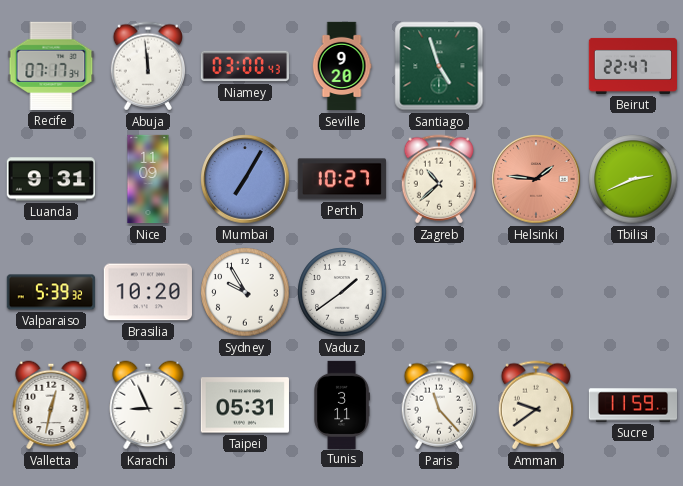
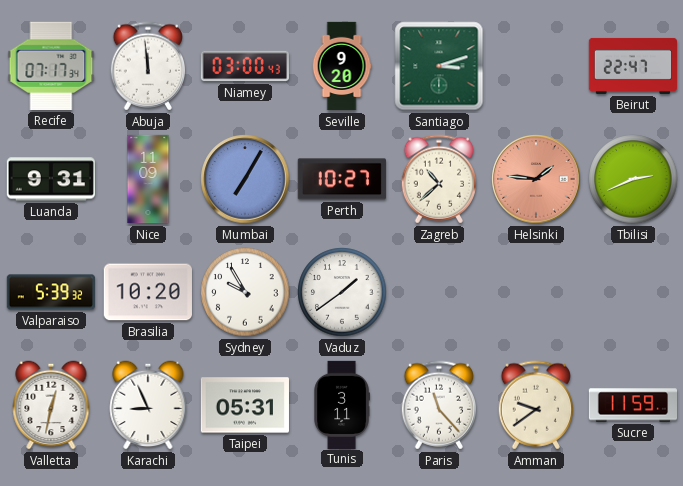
Santiago: 4:57 -> 3:12
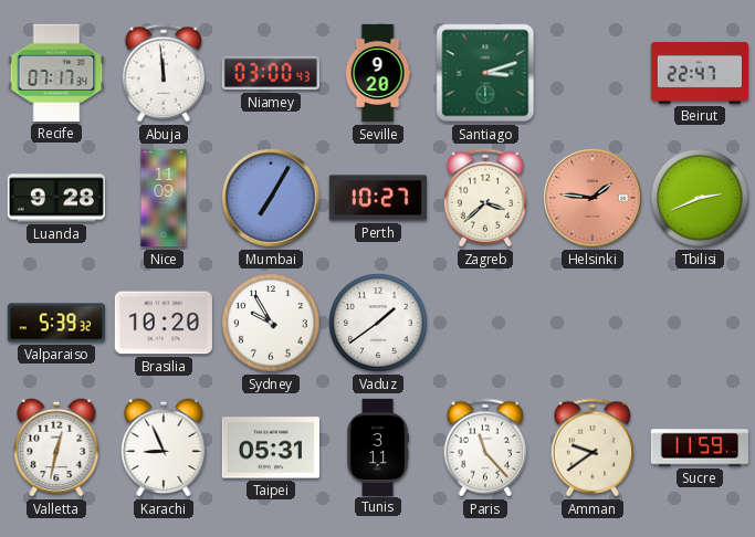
Luanda: 9:31 -> 9:28
Zagreb: 10:38 -> 3:38
